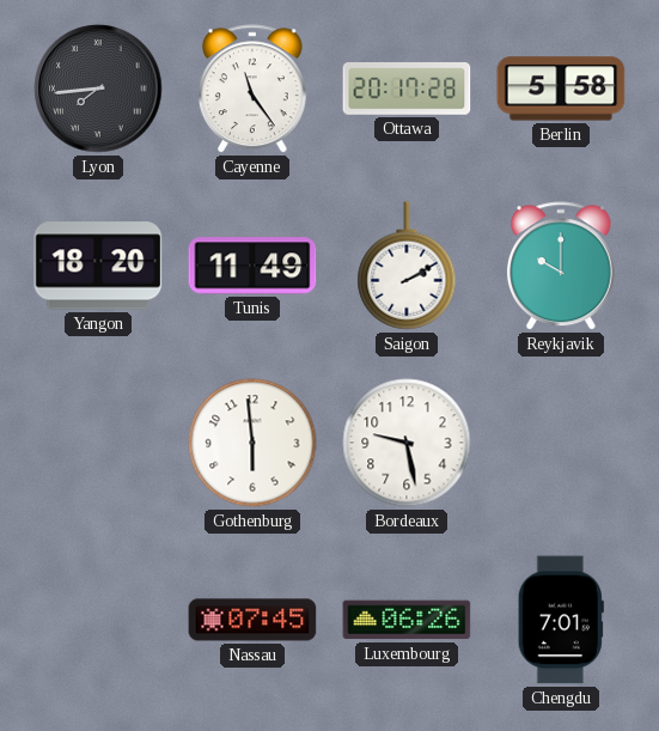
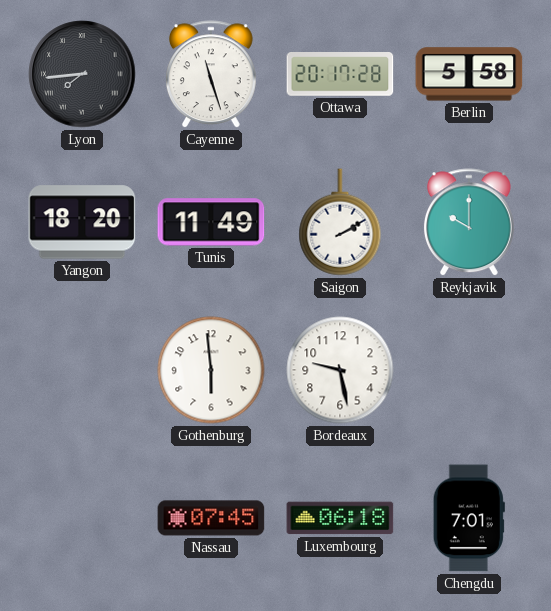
Cayenne: 11:24 -> 11:27
Luxembourg: 06:26 -> 06:18
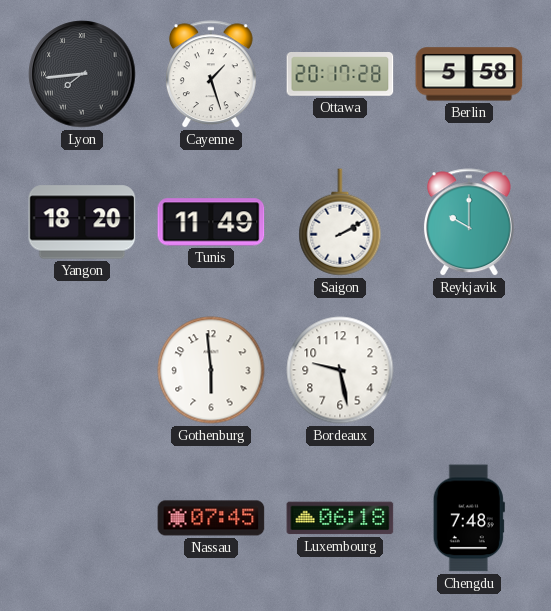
Cayenne: 11:27 -> 1:27
Chengdu: 7:01 -> 7:48
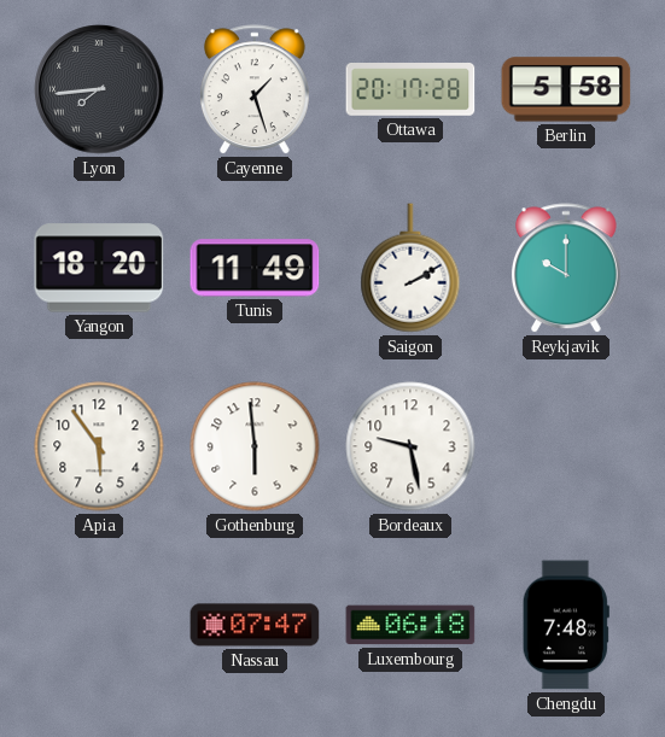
Apia: none -> 5:54
Nassau: 07:45 -> 07:47
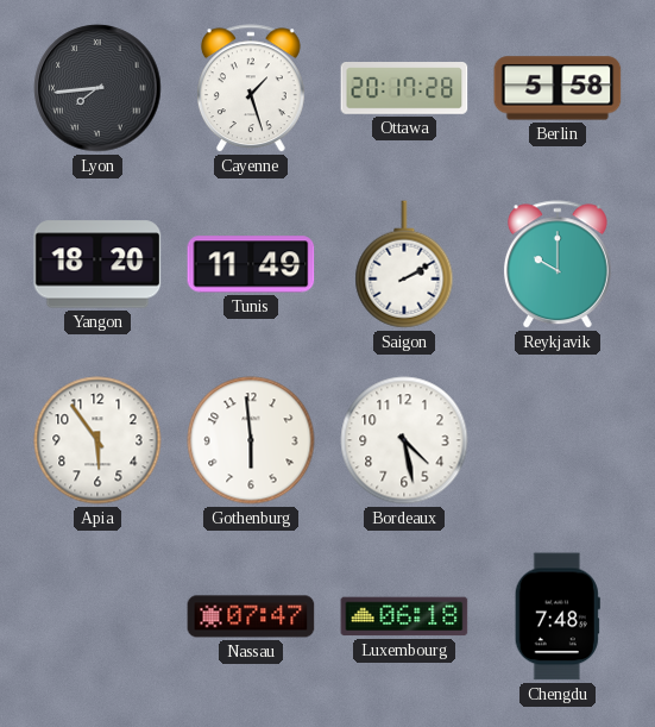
Bordeaux: 9:28 -> 4:28
